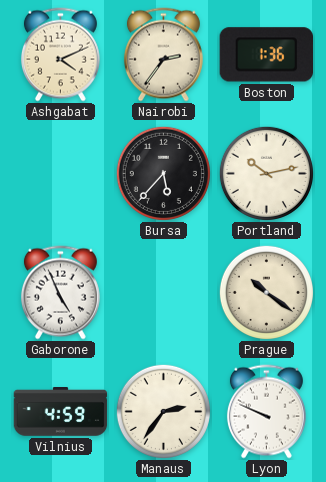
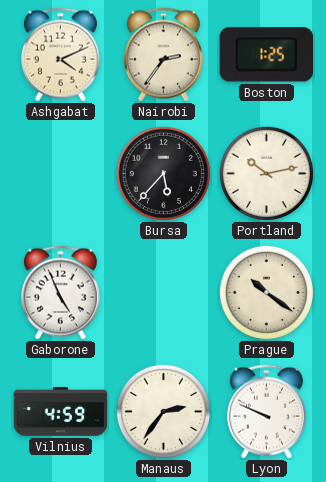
Boston: 1:36 -> 1:25
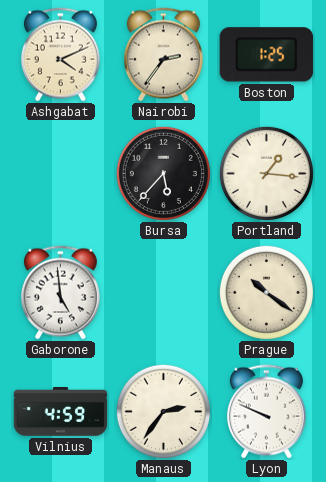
Portland: 10:13 -> 1:16
Gaborone: 4:56 -> 4:59
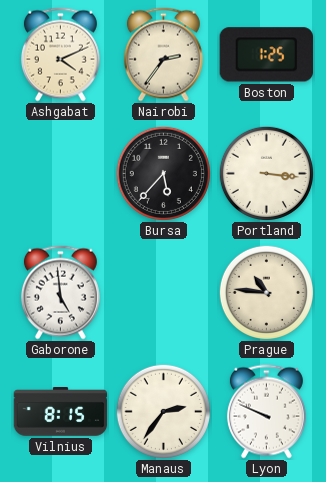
Portland: 1:16 -> 3:16
Prague: 10:21 -> 10:46
Vilnius: 4:59 -> 8:15
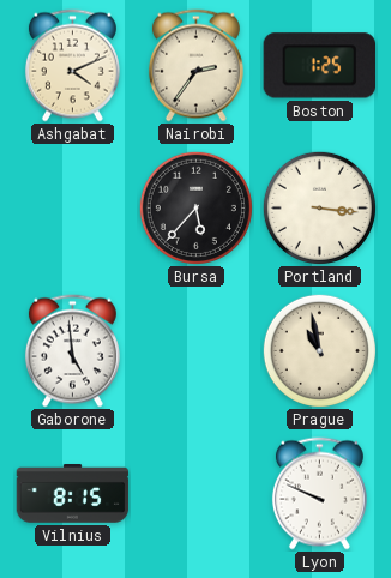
Prague: 10:46 -> 10:58
Manaus: 2:36 -> none
